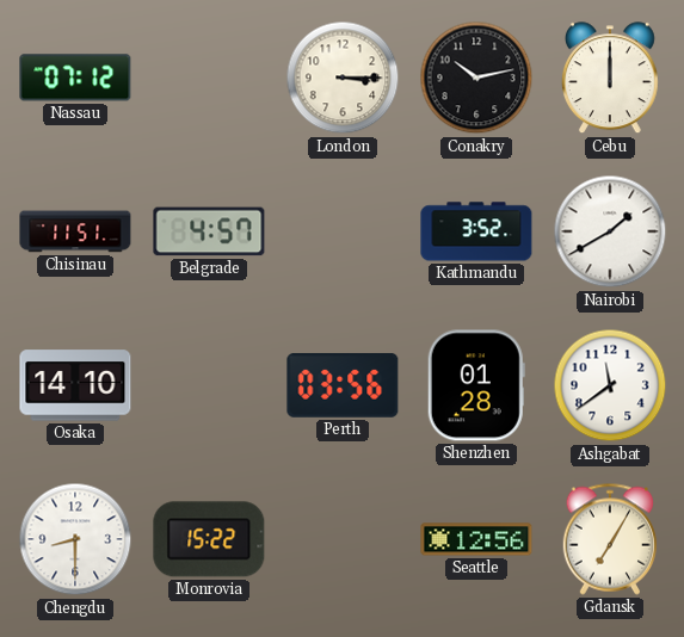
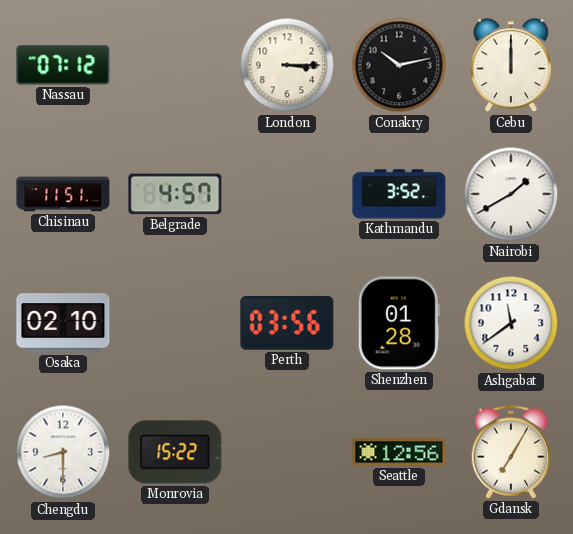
Osaka: 14:10 -> 02:10
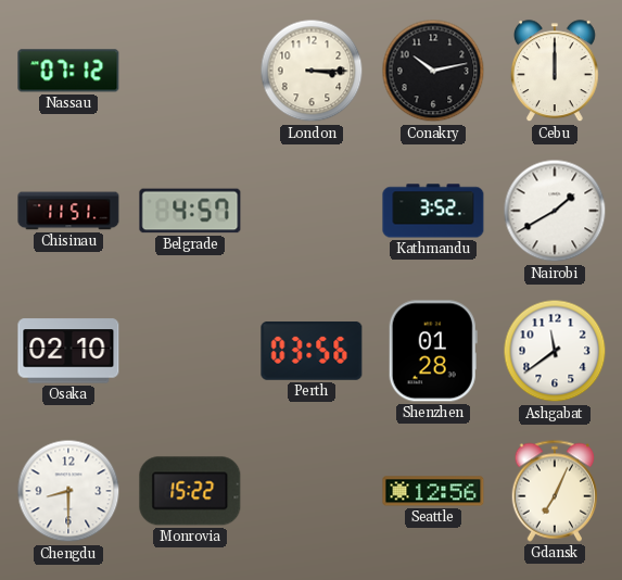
Gdansk: 7:05 -> 7:04
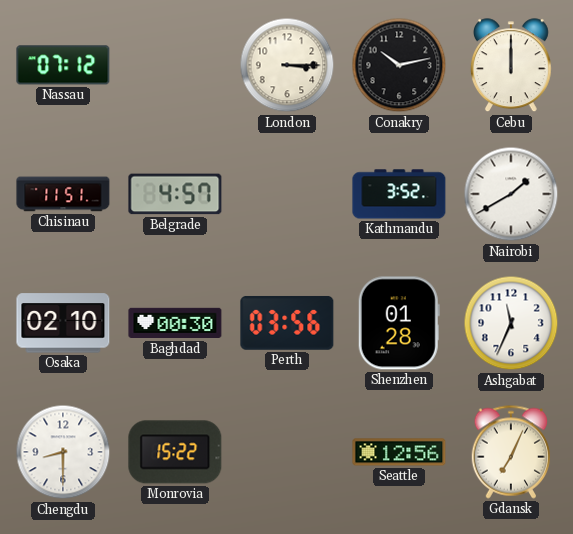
Baghdad: none -> 00:30
Ashgabat: 11:39 -> 11:34
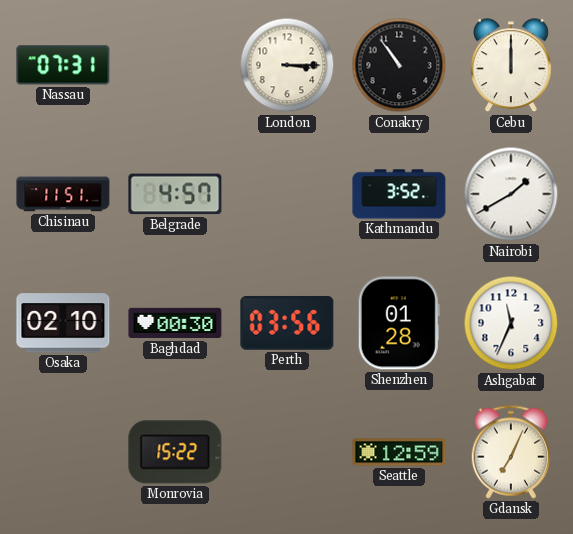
Nassau: 07:12 -> 07:31
Conakry: 10:13 -> 10:54
Chengdu: 8:30 -> none
Seattle: 12:56 -> 12:59
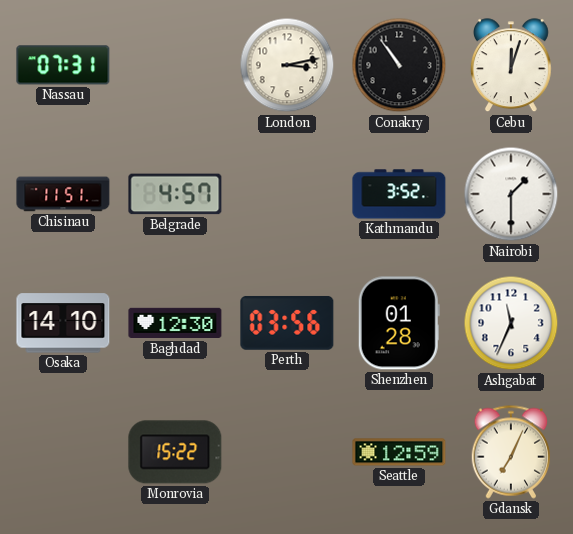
London: 3:15 -> 3:13
Cebu: 12:00 -> 12:03
Nairobi: 1:40 -> 1:30
Osaka: 02:10 -> 14:10
Baghdad: 00:30 -> 12:30
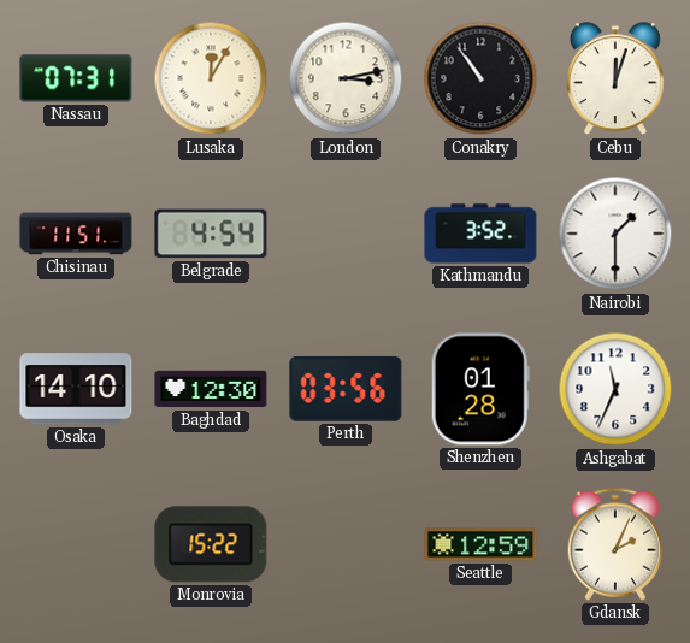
Lusaka: none -> 12:05
Belgrade: 4:57 -> 4:54
Gdansk: 7:04 -> 2:04
